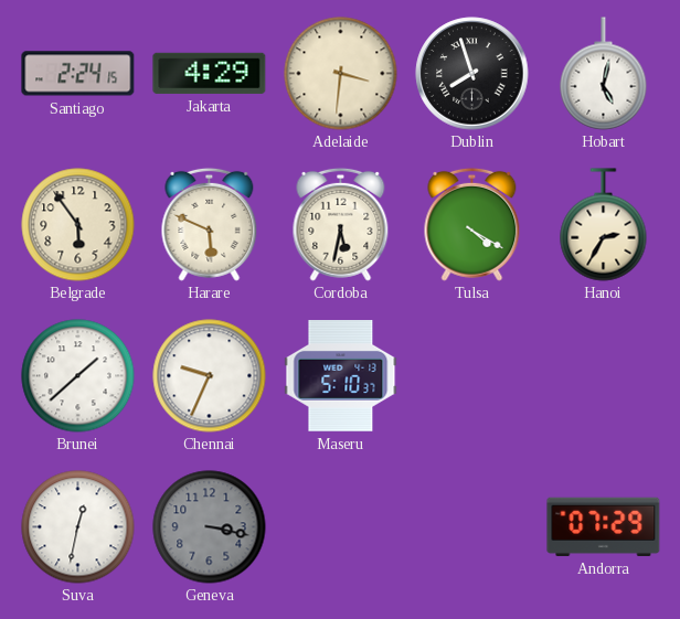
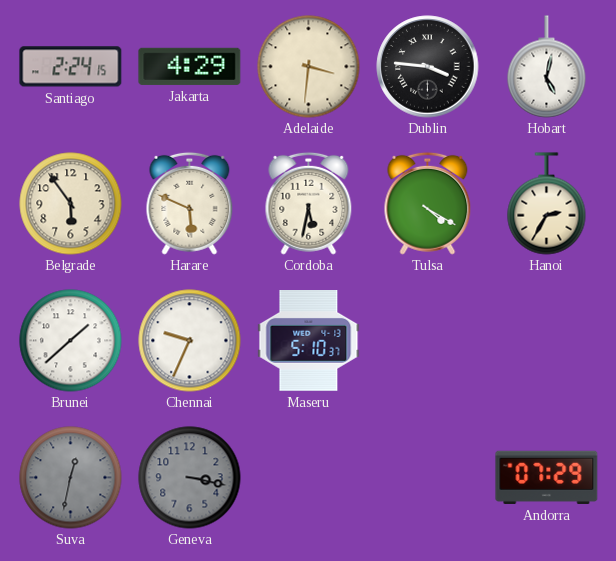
Dublin: 7:57 -> 3:46
Suva dial: white -> grey
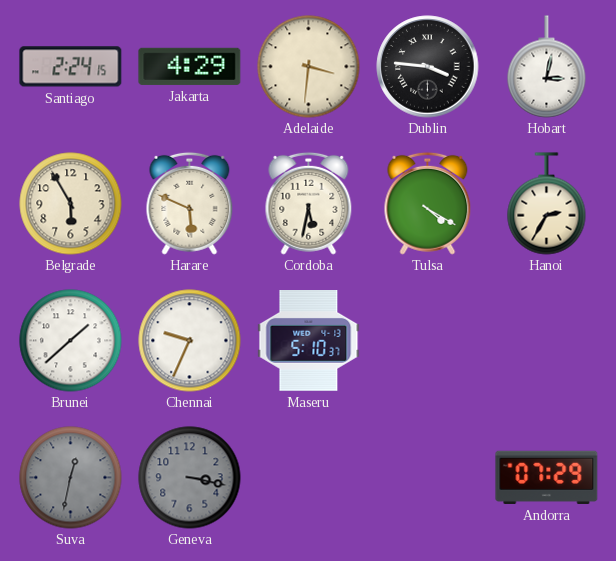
Hobart: 5:02 -> 3:02
Belgrade: 5:54 -> 5:55
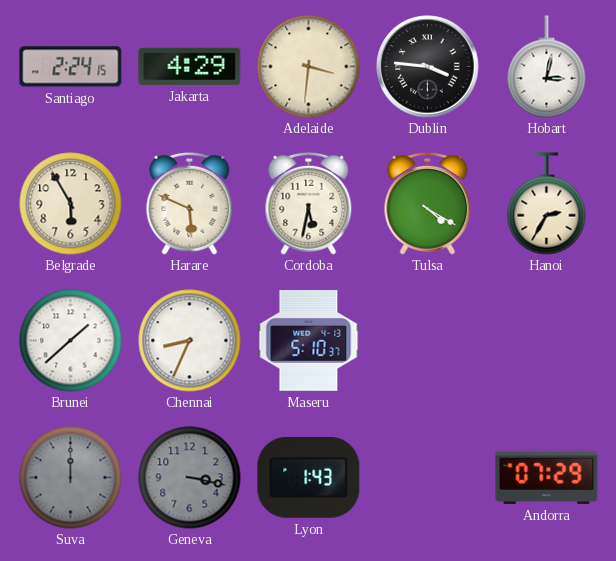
Chennai: 9:34 -> 8:34
Suva: 12:32 -> 12:00
Lyon: none -> 1:43
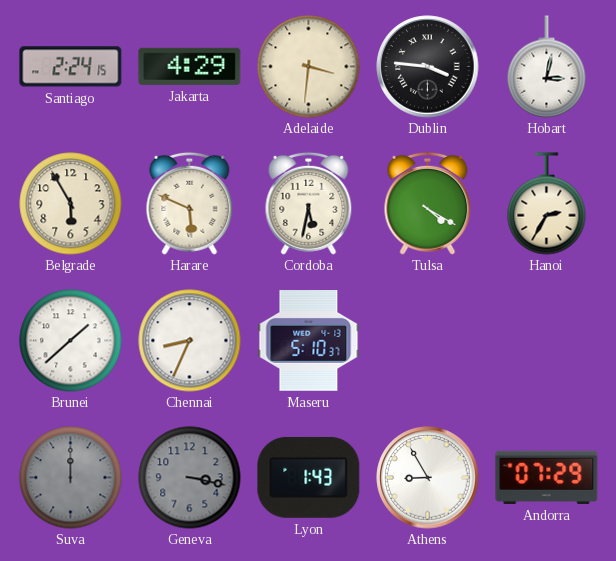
Athens: none -> 8:55
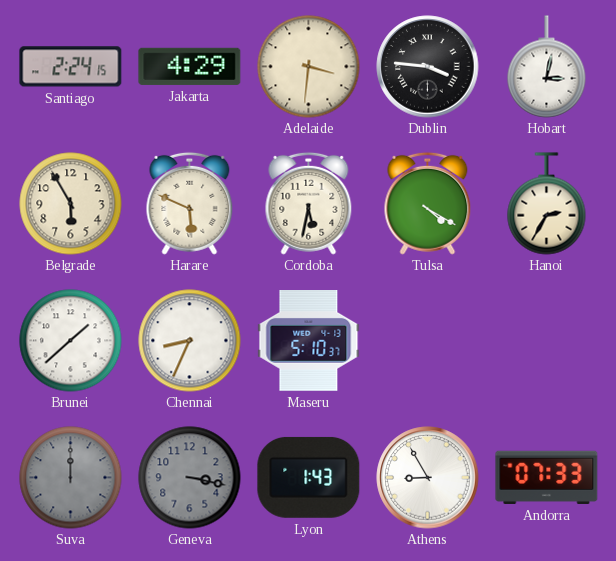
Andorra: 07:29 -> 07:33
